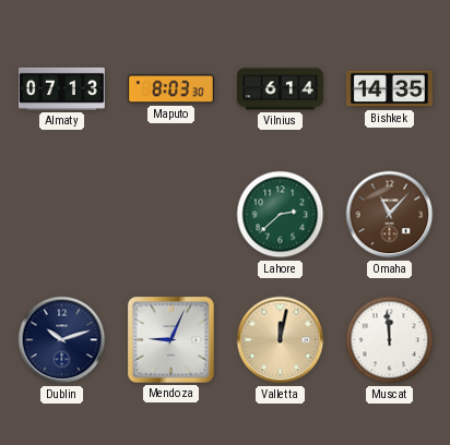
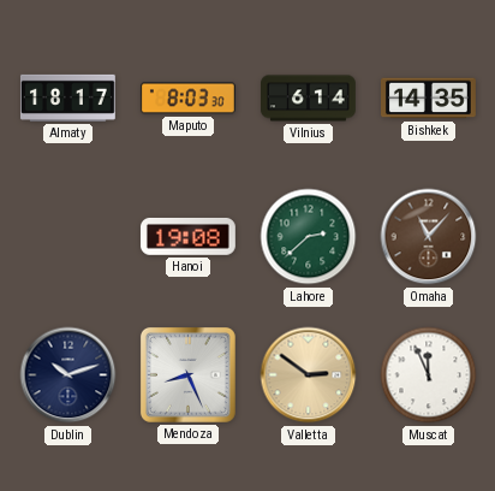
Almaty: 07:13 -> 18:17
Hanoi: none -> 19:08
Mendoza: 9:04 -> 8:26
Valletta: 12:02 -> 2:51
Muscat: 11:59 -> 11:56
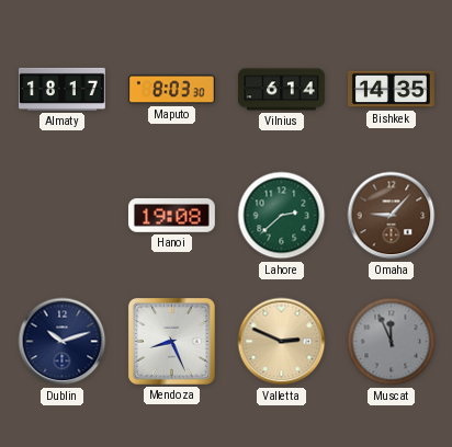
Omaha: 11:07 -> 9:07
Valletta: 2:51 -> 2:49
Muscat dial: white -> grey
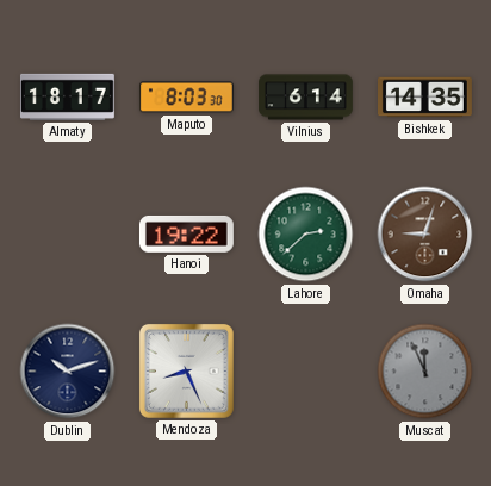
Hanoi: 19:08 -> 19:22
Omaha: 9:07 -> 9:03
Valletta: 2:49 -> none
